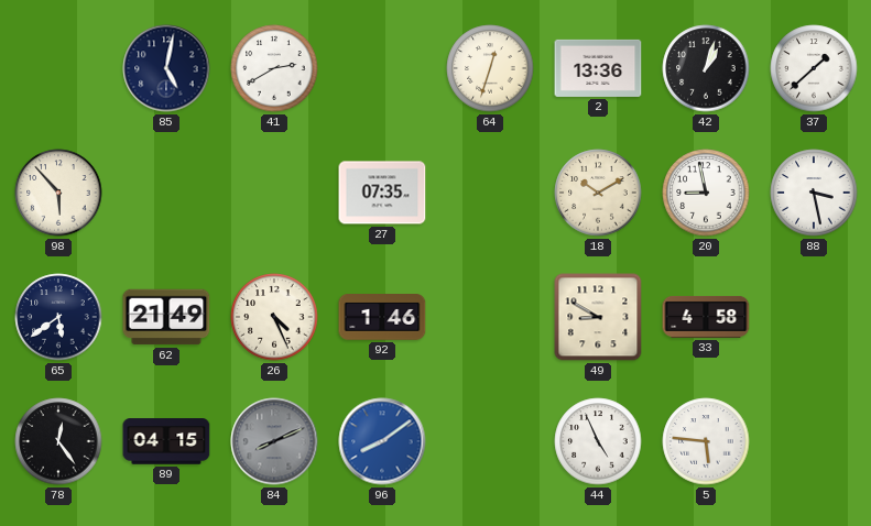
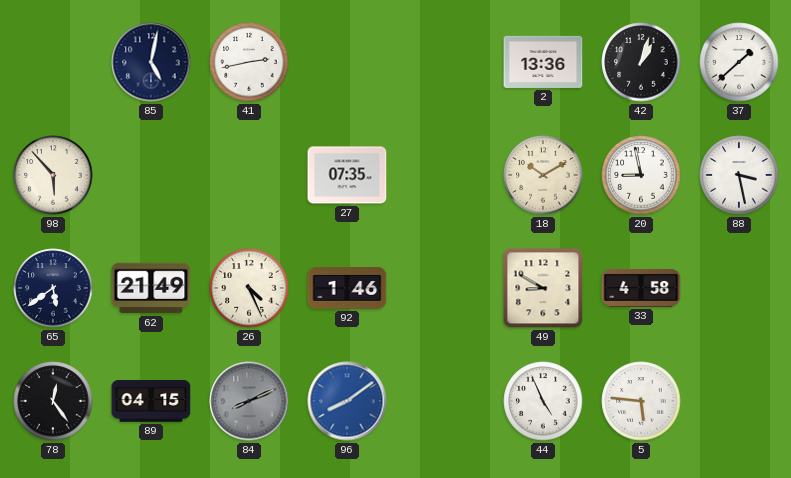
41: 2:40 -> 2:43
64: 12:33 -> none
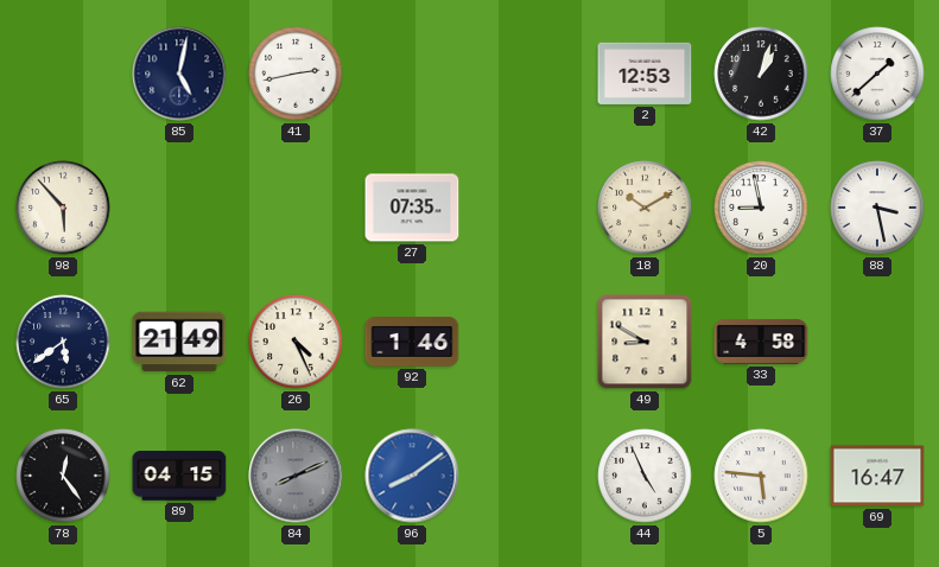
2: 13:36 -> 12:53
69: none -> 16:47
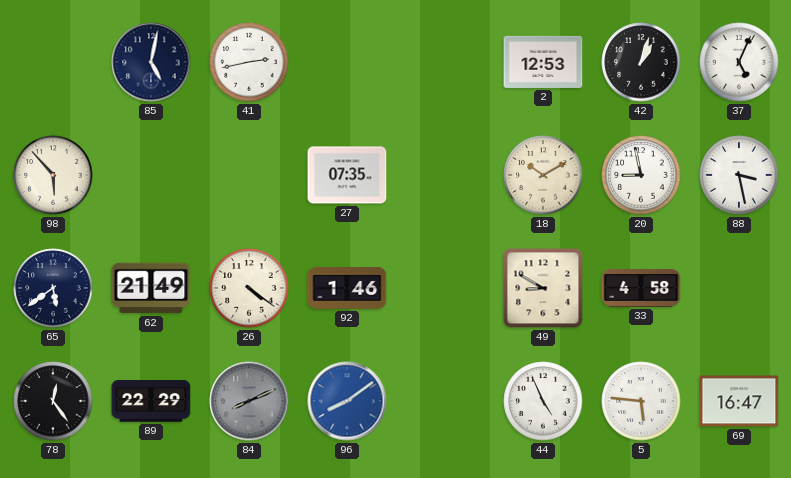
37: 1:38 -> 5:04
26: 4:26 -> 4:21
89: 04:15 -> 22:29
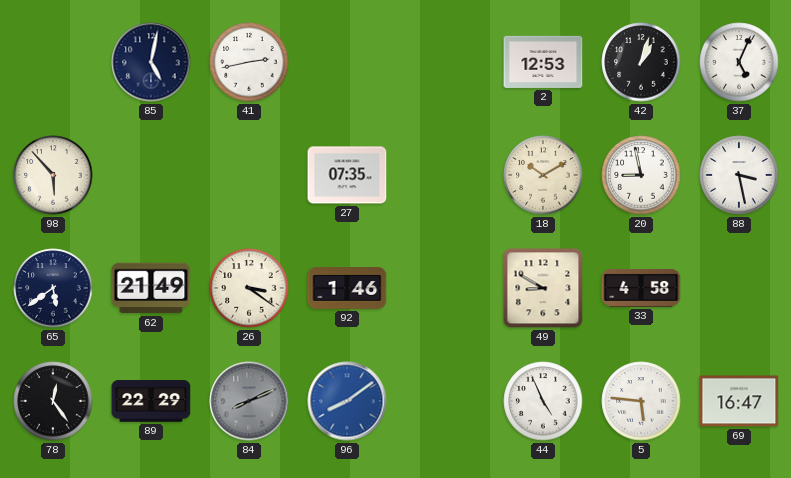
26: 4:21 -> 3:21
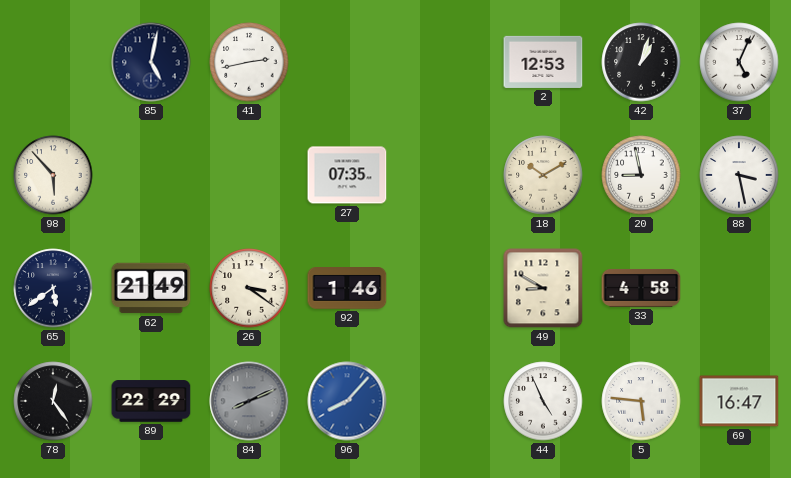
96: 8:09 -> 8:07
